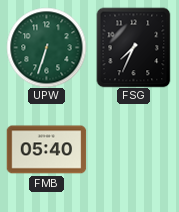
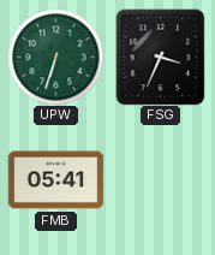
FSG: 7:34 -> 3:34
FMB: 05:40 -> 05:41
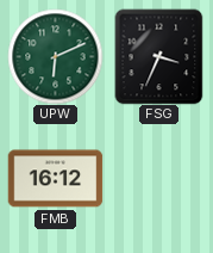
UPW: 6:33 -> 6:11
FMB: 05:41 -> 16:12
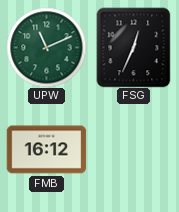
UPW: 6:11 -> 11:11
FSG: 3:34 -> 12:34
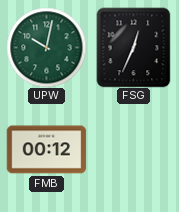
UPW: 11:11 -> 10:02
FMB: 16:12 -> 00:12
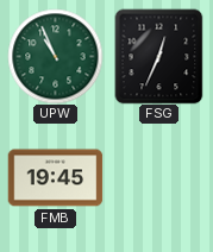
UPW: 10:02 -> 10:56
FMB: 00:12 -> 19:45
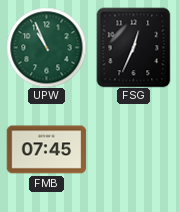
FMB: 19:45 -> 07:45
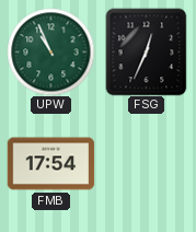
FMB: 07:45 -> 17:54
